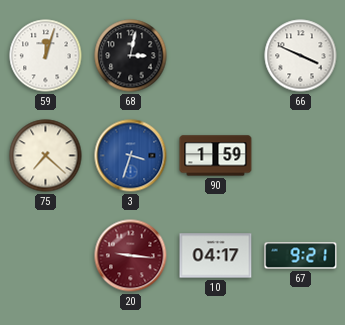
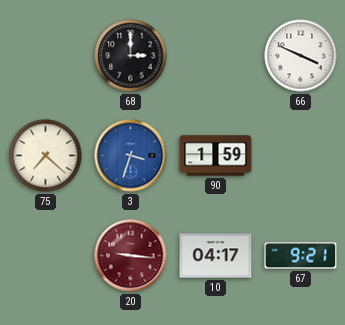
59: 12:03 -> none
68: 3:02 -> 3:00
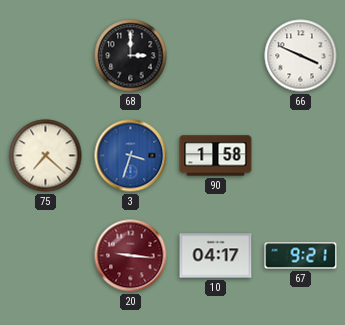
90: 1:59 -> 1:58
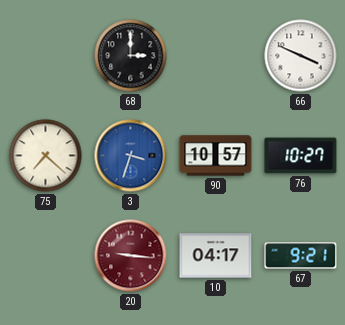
90: 1:58 -> 10:57
76: none -> 10:27
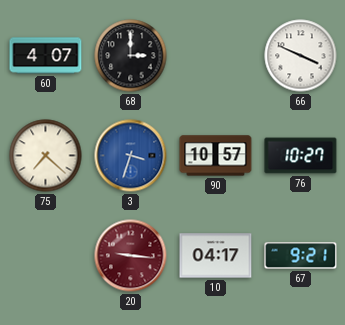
60: none -> 4:07
